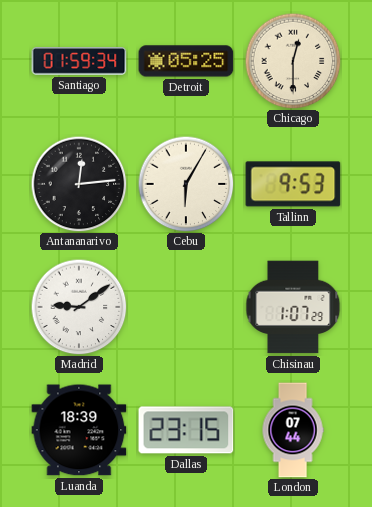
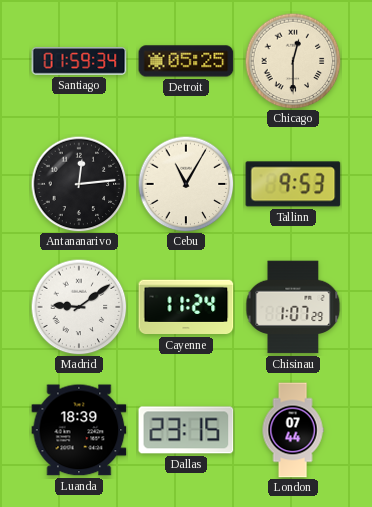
Cebu: 6:05 -> 11:05
Cayenne: none -> 11:24
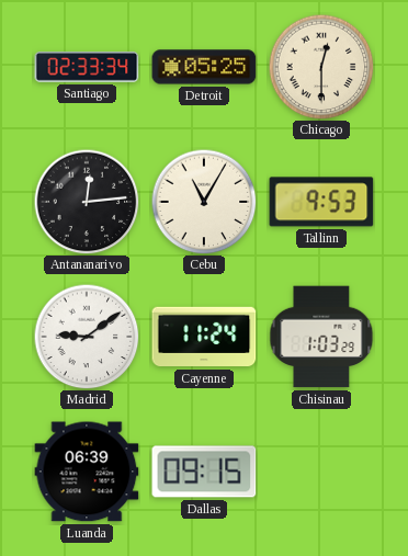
Santiago: 01:59 -> 02:33
Chisinau: 1:07 -> 1:03
Luanda: 18:39 -> 06:39
Dallas: 23:15 -> 09:15
London: 07:44 -> none
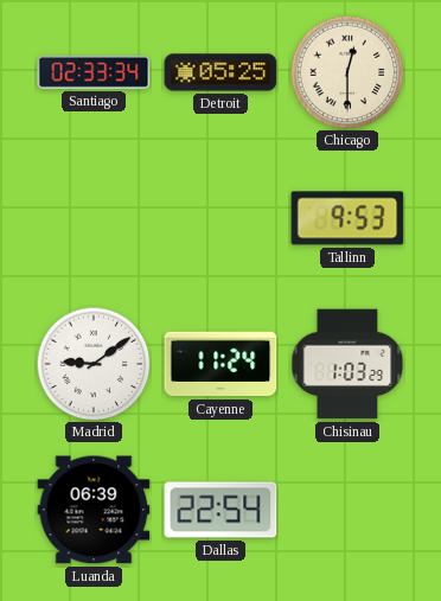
Antananarivo: 12:14 -> none
Cebu: 11:05 -> none
Dallas: 09:15 -> 22:54
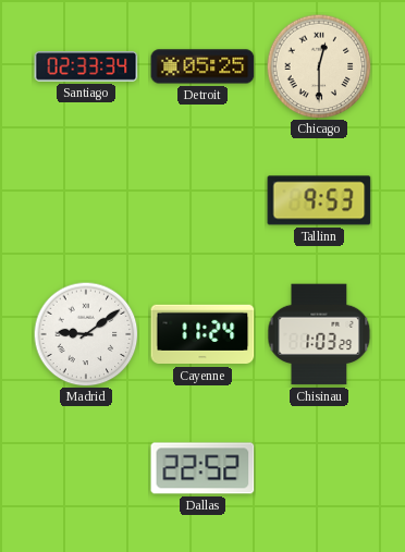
Luanda: 06:39 -> none
Dallas: 22:54 -> 22:52
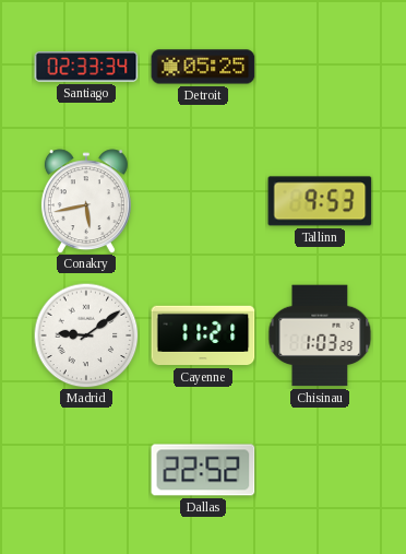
Chicago: 12:30 -> none
Conakry: none -> 5:43
Cayenne: 11:24 -> 11:21
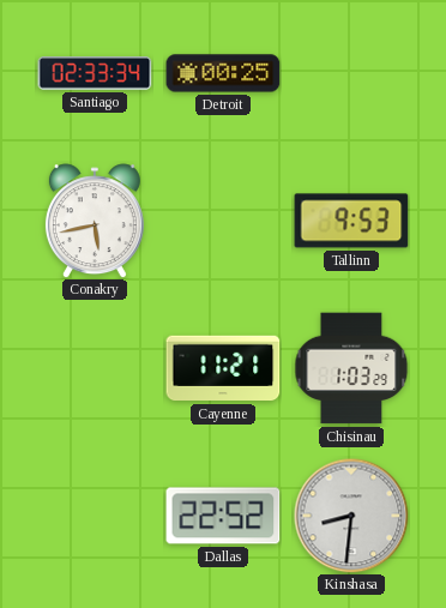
Detroit: 05:25 -> 00:25
Madrid: 9:09 -> none
Kinshasa: none -> 8:31
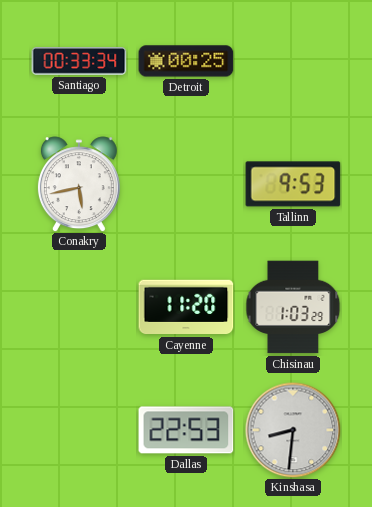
Santiago: 02:33 -> 00:33
Cayenne: 11:21 -> 11:20
Dallas: 22:52 -> 22:53
